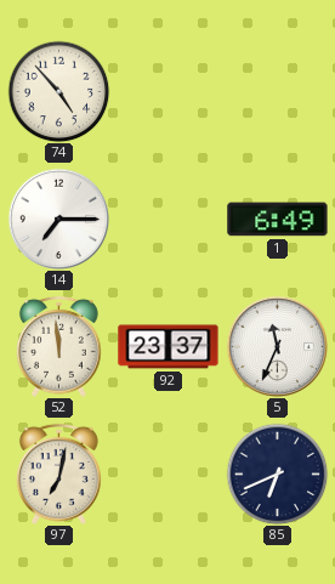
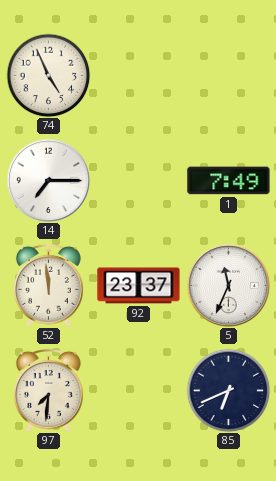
74: 4:53 -> 4:56
1: 6:49 -> 7:49
97: 7:02 -> 7:31
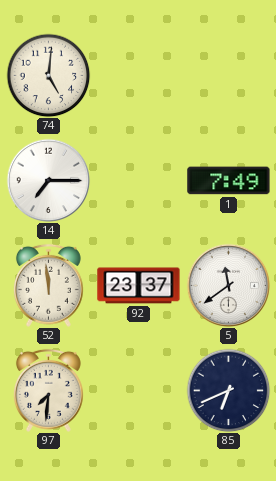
74: 4:56 -> 5:01
5: 11:34 -> 11:39
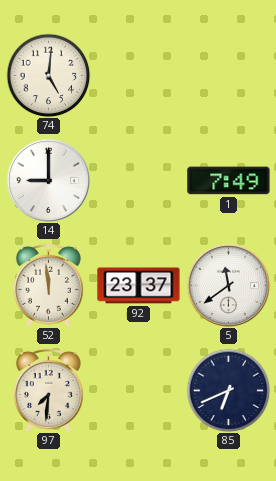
14: 7:15 -> 9:00
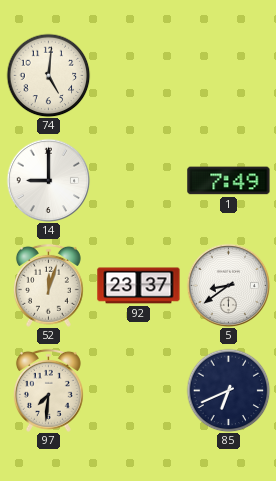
52: 11:59 -> 12:03
5: 11:39 -> 8:39
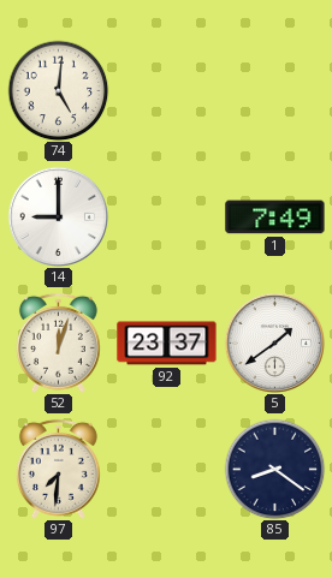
5: 8:39 -> 1:39
85: 6:41 -> 8:21
